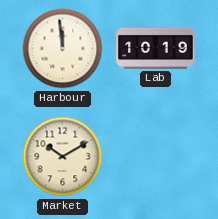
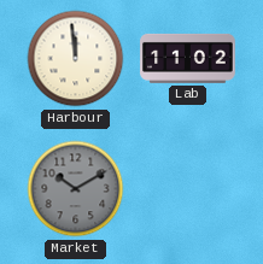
Lab: 10:19 -> 11:02
Market dial: cream -> grey
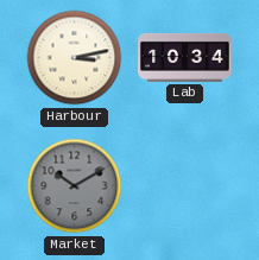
Harbour: 11:59 -> 3:13
Lab: 11:02 -> 10:34
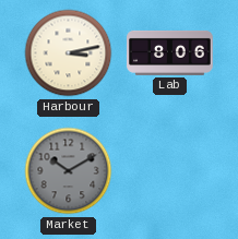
Lab: 10:34 -> 8:06
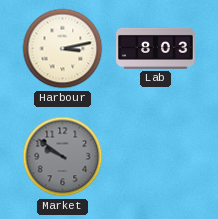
Lab: 8:06 -> 8:03
Market: 10:10 -> 9:51
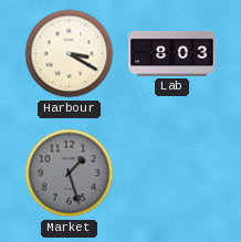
Harbour: 3:13 -> 3:20
Market: 9:51 -> 1:27
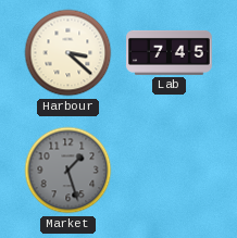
Harbour: 3:20 -> 3:22
Lab: 8:03 -> 7:45
